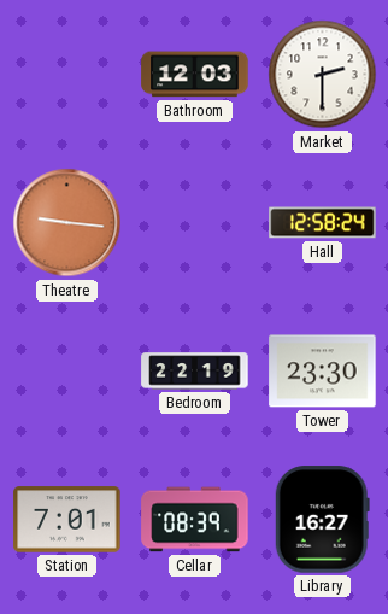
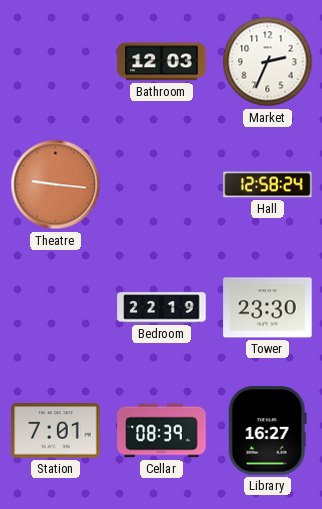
Market: 2:30 -> 2:34
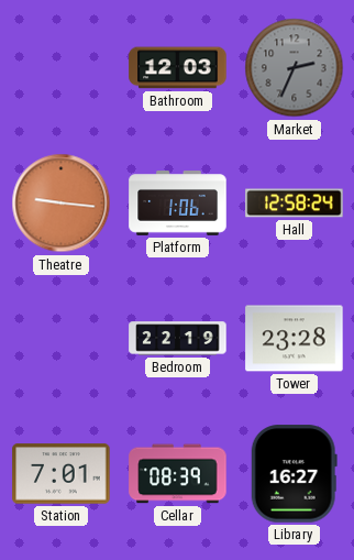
Market dial: white -> grey
Platform: none -> 1:06
Tower: 23:30 -> 23:28
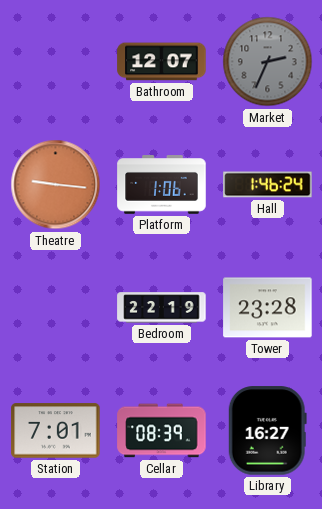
Bathroom: 12:03 -> 12:07
Hall: 12:58 -> 1:46
